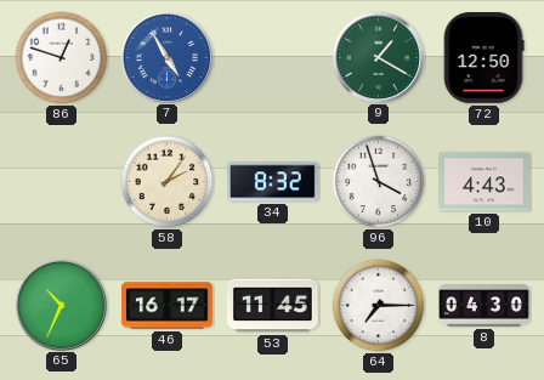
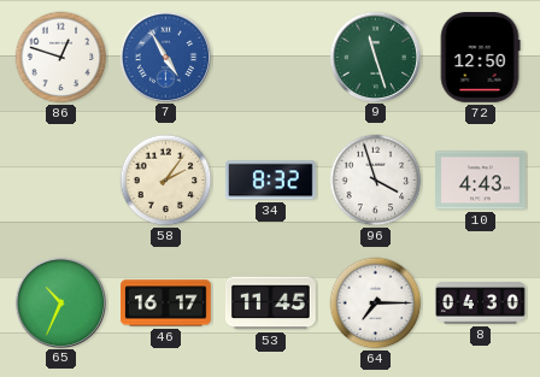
9: 1:20 -> 11:27
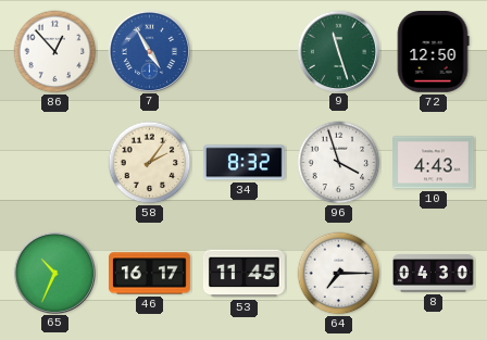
86: 12:48 -> 12:53
